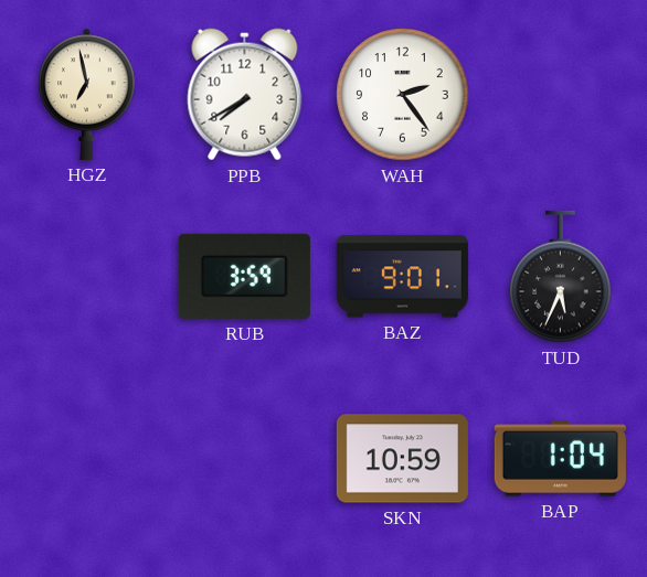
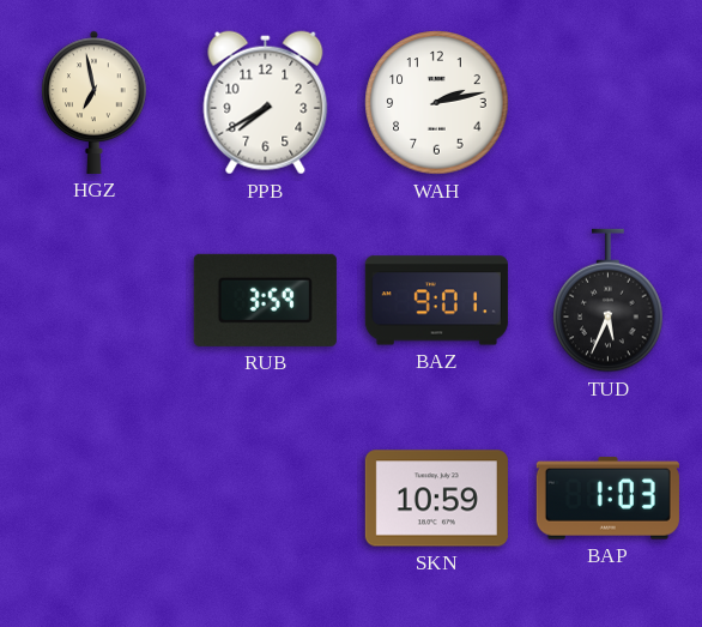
WAH: 2:24 -> 2:13
BAP: 1:04 -> 1:03
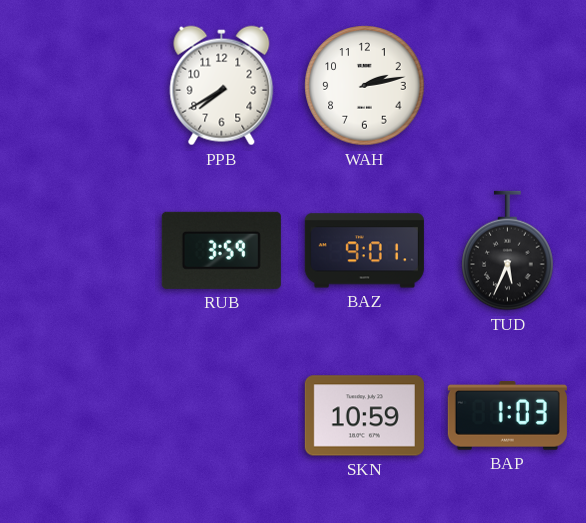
HGZ: 6:58 -> none
